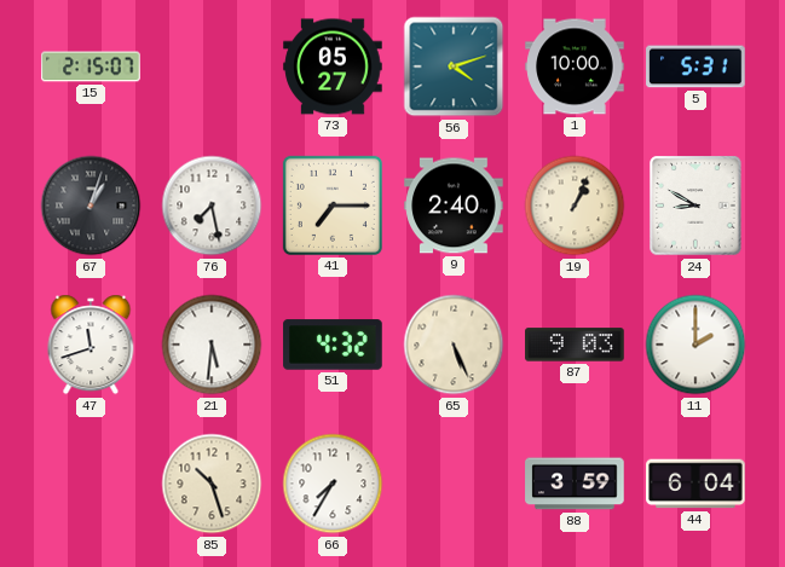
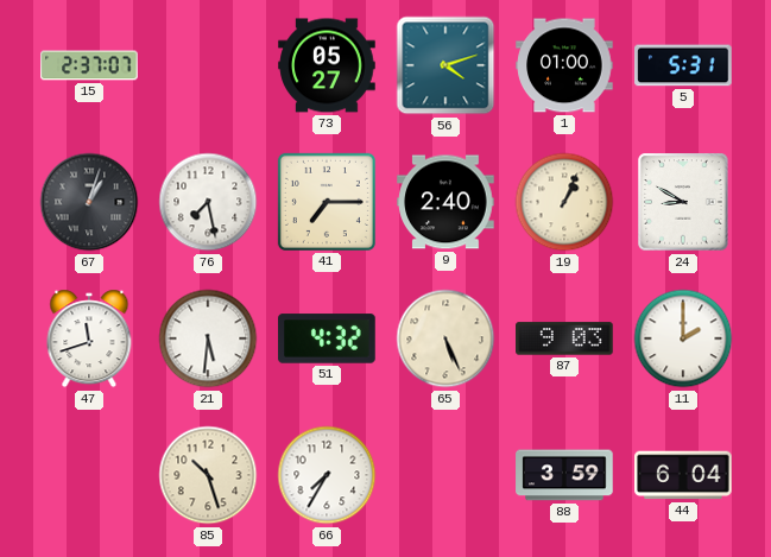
15: 2:15 -> 2:37
1: 10:00 -> 01:00
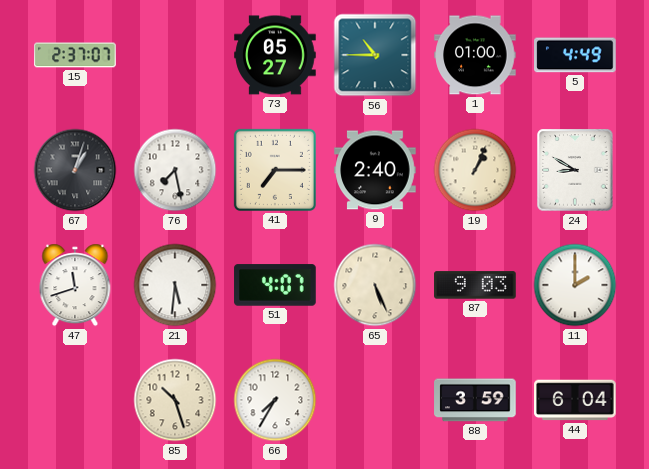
56: 4:12 -> 10:45
5: 5:31 -> 4:49
51: 4:32 -> 4:07
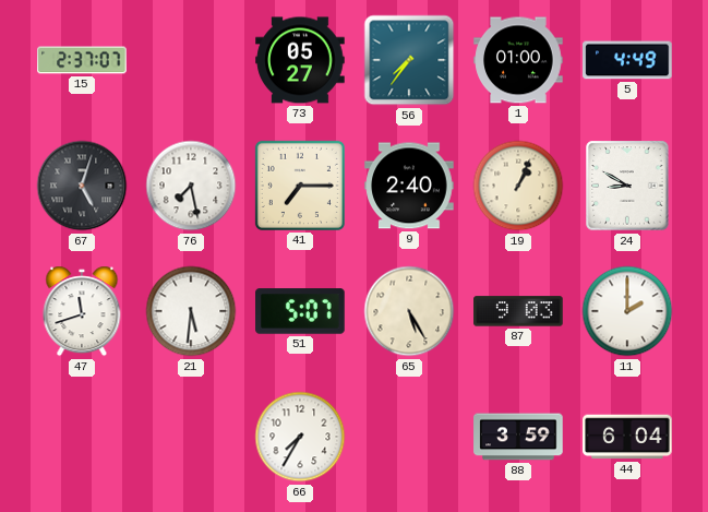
56: 10:45 -> 7:36
67: 1:03 -> 5:03
51: 4:07 -> 5:07
65: 5:26 -> 5:25
85: 10:27 -> none
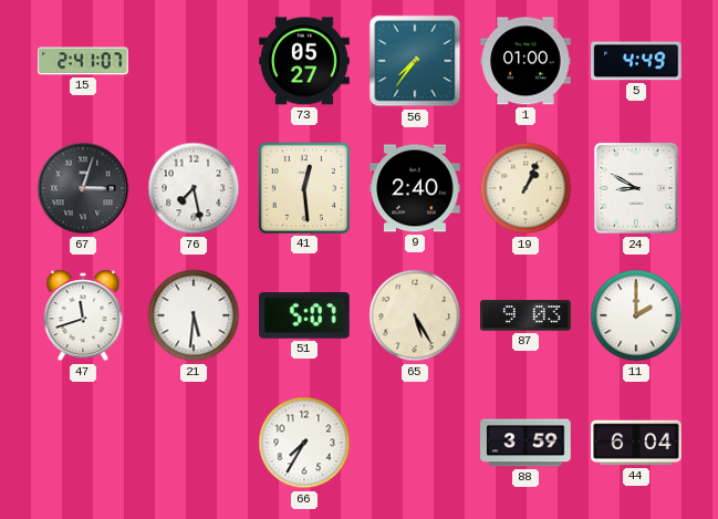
15: 2:37 -> 2:41
67: 5:03 -> 3:03
41: 7:15 -> 12:29
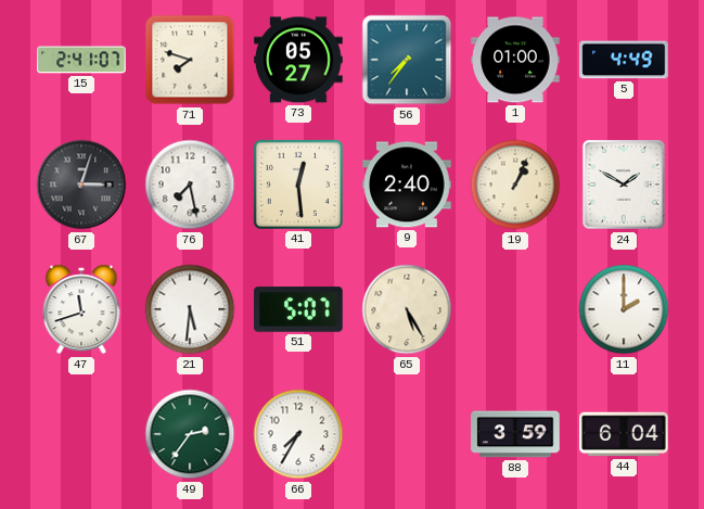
71: none -> 7:48
24: 8:50 -> 1:50
87: 9:03 -> none
49: none -> 2:36
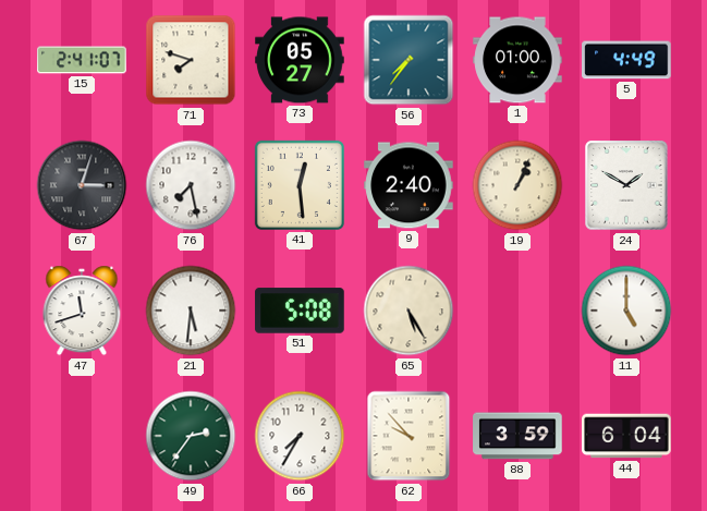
51: 5:07 -> 5:08
11: 2:00 -> 5:00
62: none -> 9:53
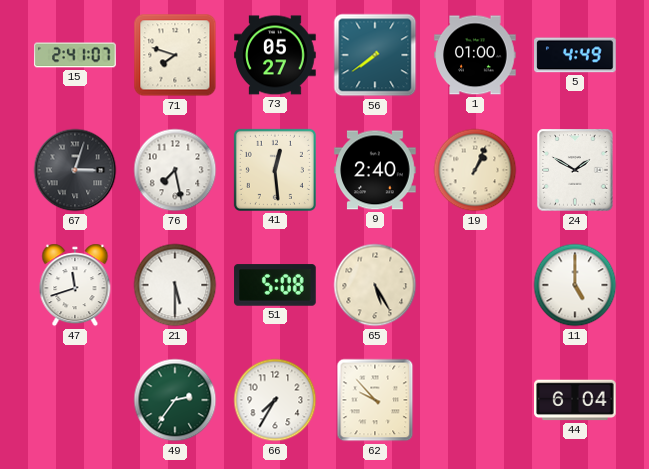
56: 7:36 -> 7:39
21: 5:31 -> 5:30
88: 3:59 -> none
